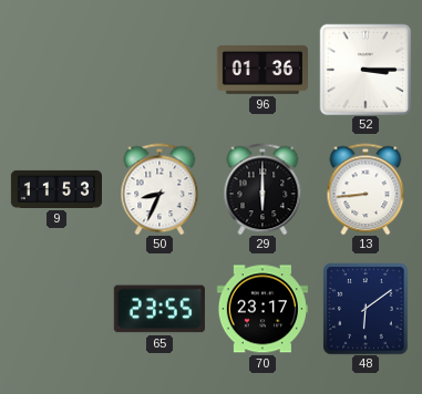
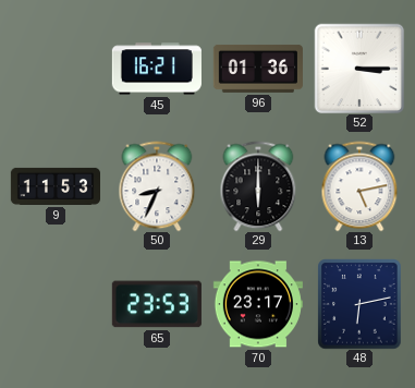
45: none -> 16:21
13: 8:44 -> 5:13
65: 23:55 -> 23:53
48: 6:09 -> 6:13
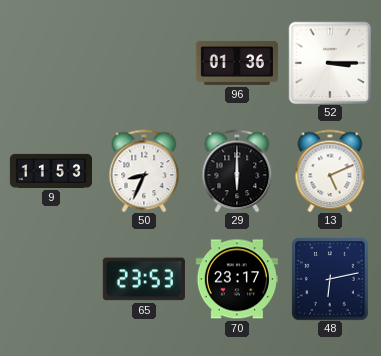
45: 16:21 -> none
13: 5:13 -> 5:11
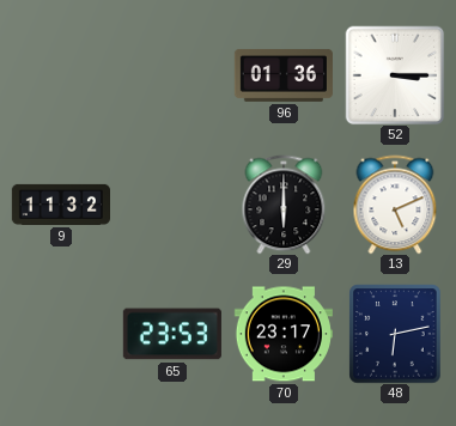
9: 11:53 -> 11:32
50: 8:34 -> none
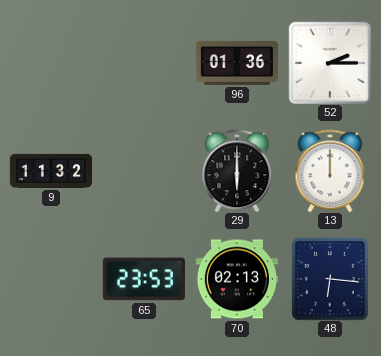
52: 3:15 -> 2:15
13: 5:11 -> 12:00
70: 23:17 -> 02:13
48: 6:13 -> 6:16
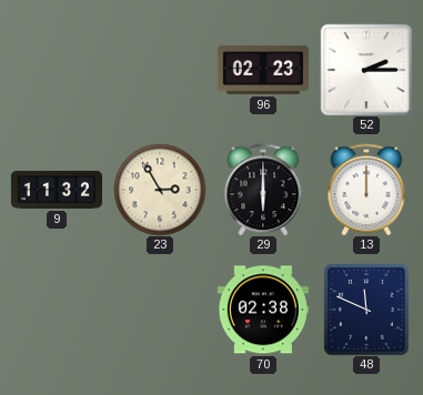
96: 01:36 -> 02:23
23: none -> 2:55
65: 23:53 -> none
70: 02:13 -> 02:38
48: 6:16 -> 11:49
